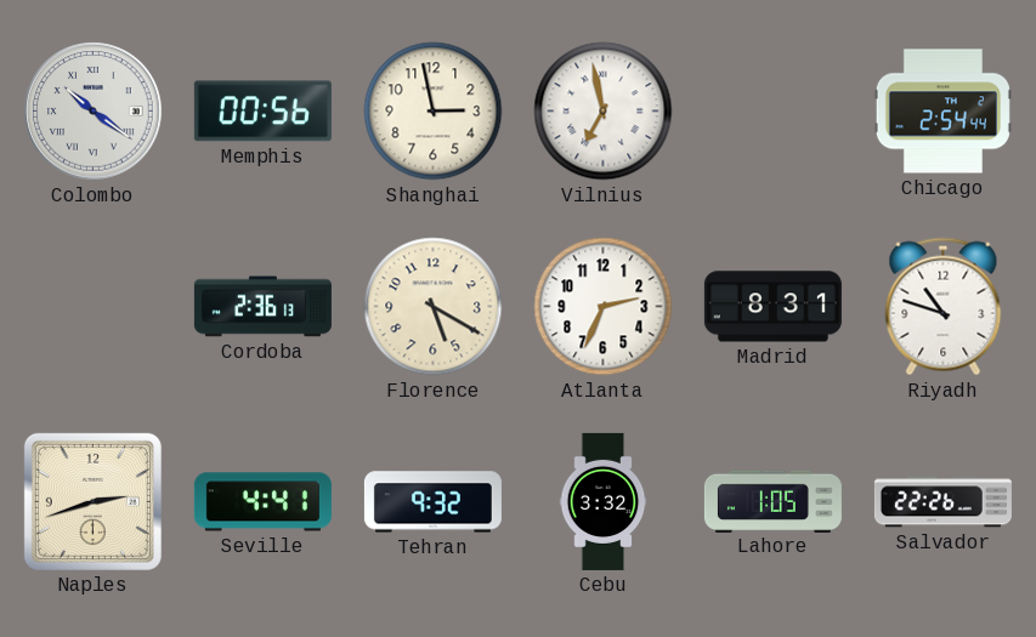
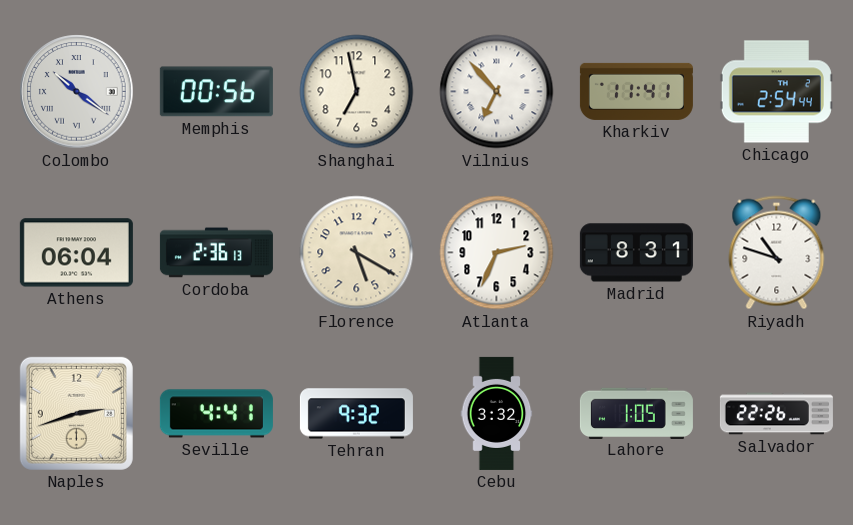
Shanghai: 2:58 -> 6:58
Vilnius: 6:58 -> 6:53
Kharkiv: none -> 11:41
Athens: none -> 06:04
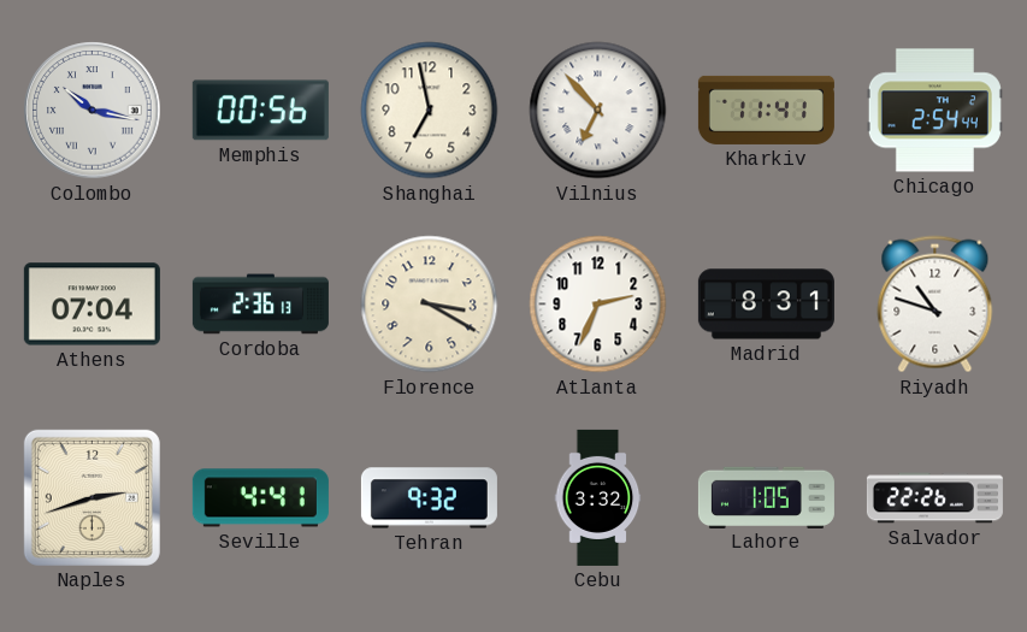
Colombo: 10:21 -> 10:17
Athens: 06:04 -> 07:04
Florence: 5:20 -> 3:20
